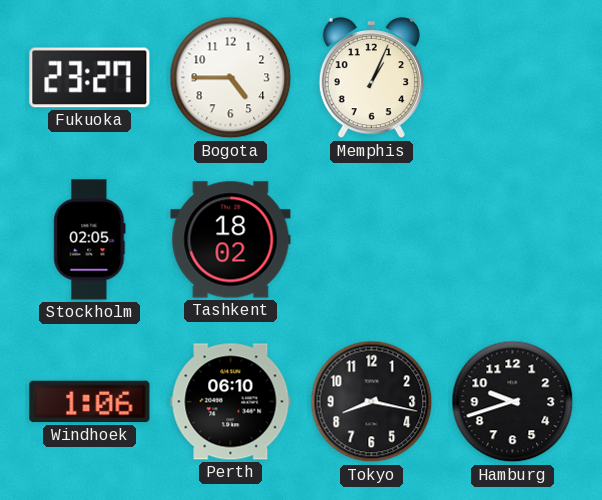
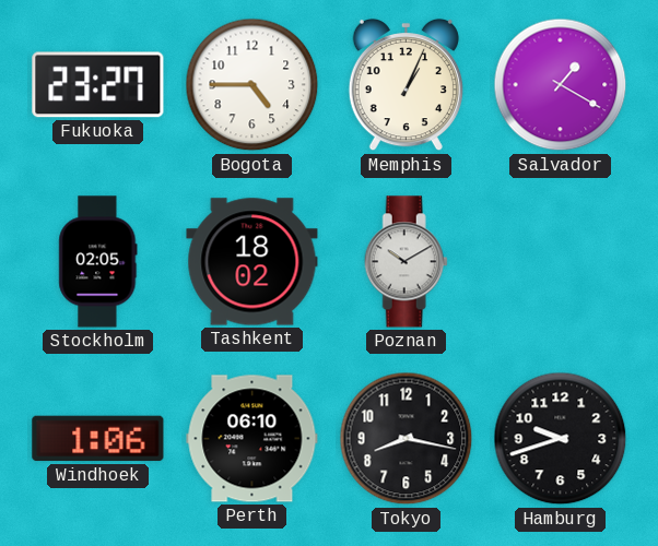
Salvador: none -> 1:20
Poznan: none -> 10:10
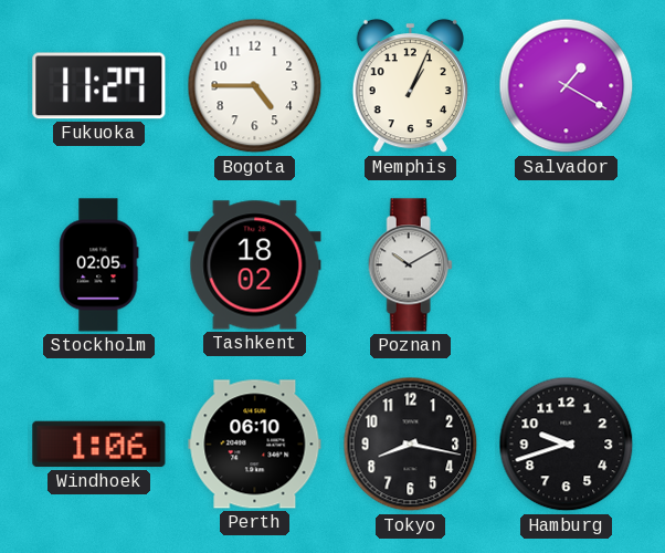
Fukuoka: 23:27 -> 11:27
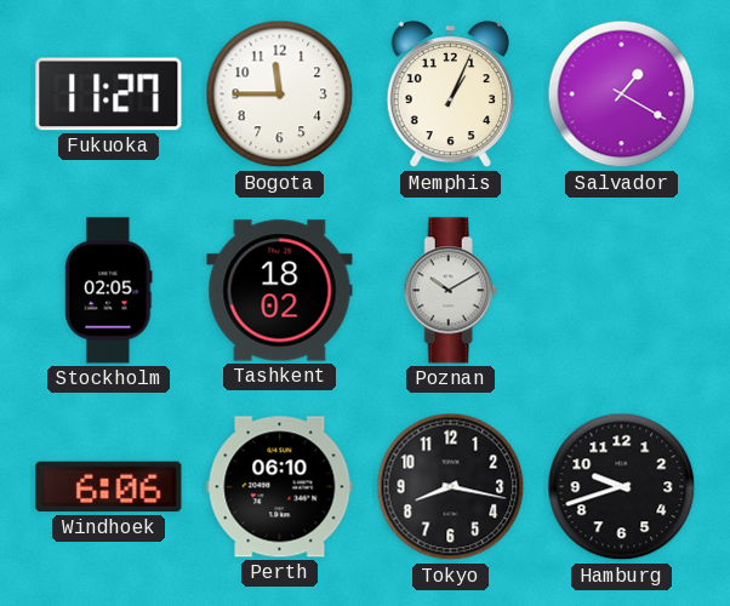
Bogota: 4:45 -> 11:45
Windhoek: 1:06 -> 6:06
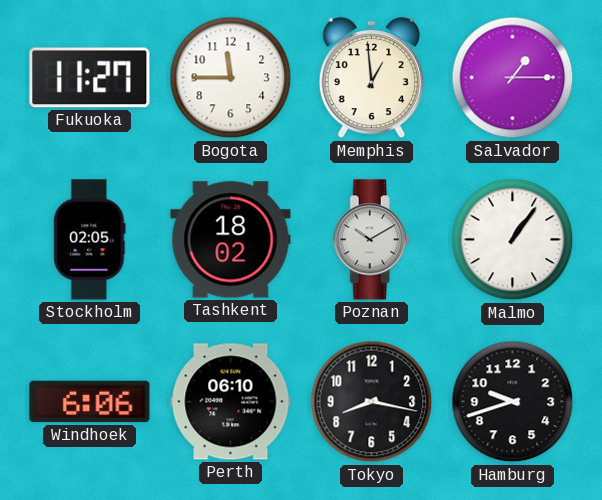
Memphis: 1:04 -> 12:59
Salvador: 1:20 -> 1:15
Malmo: none -> 1:06
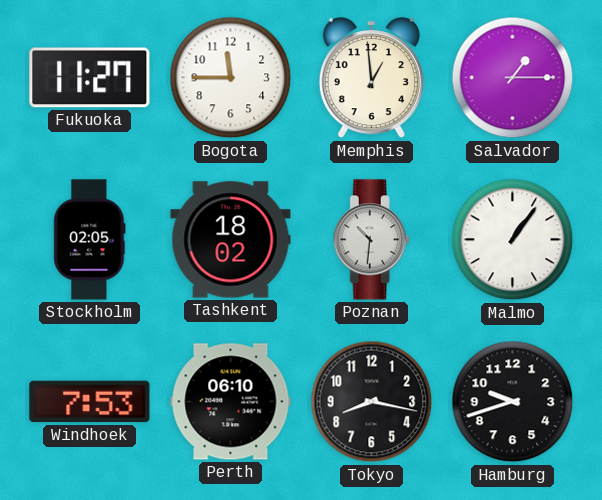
Poznan: 10:10 -> 10:31
Windhoek: 6:06 -> 7:53
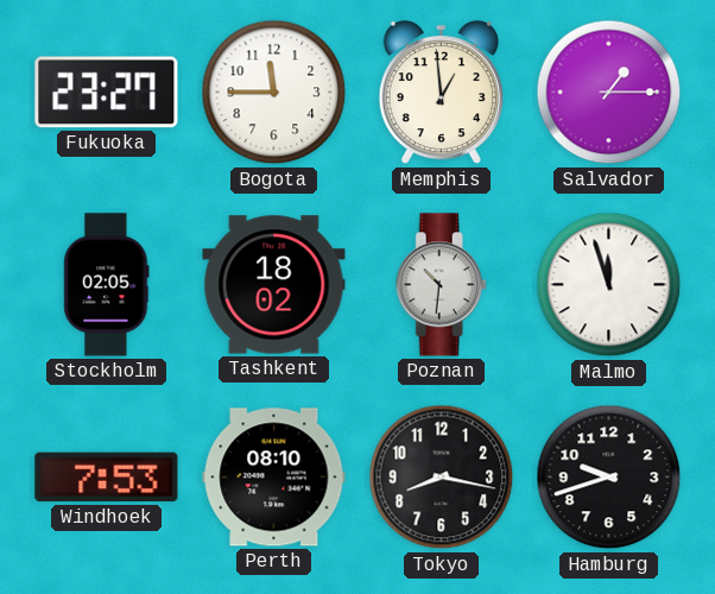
Fukuoka: 11:27 -> 23:27
Malmo: 1:06 -> 11:57
Perth: 06:10 -> 08:10
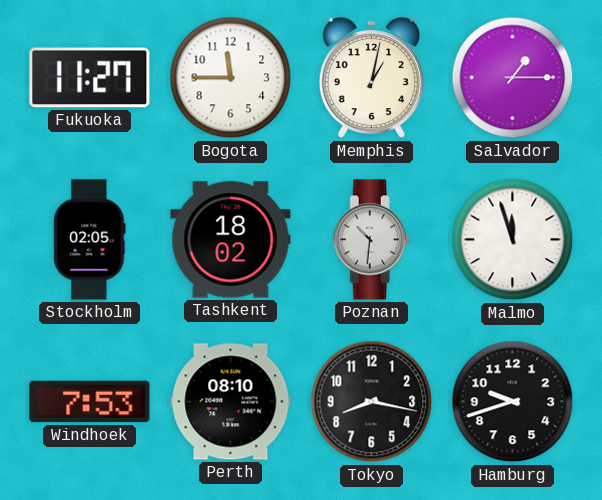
Fukuoka: 23:27 -> 11:27
Memphis: 12:59 -> 1:02
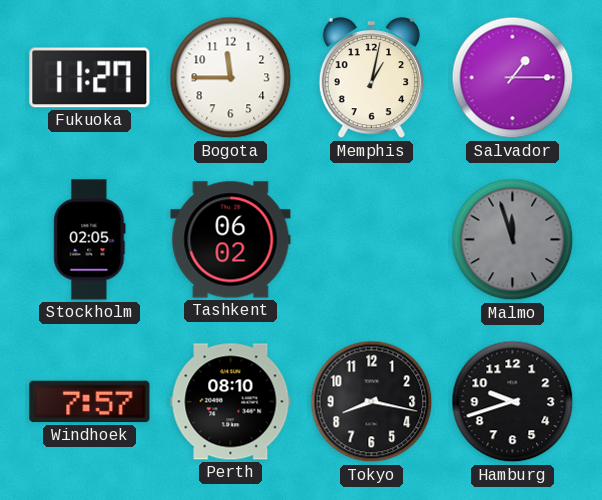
Tashkent: 18:02 -> 06:02
Poznan: 10:31 -> none
Malmo dial: white -> grey
Windhoek: 7:53 -> 7:57
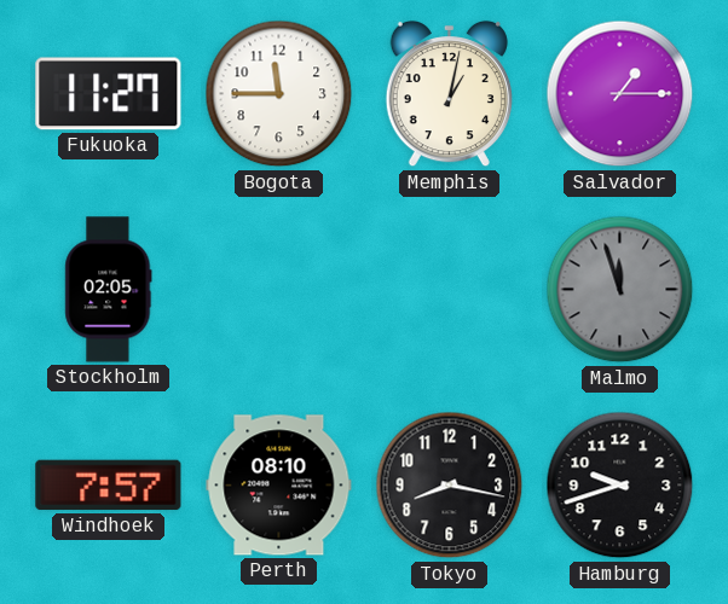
Tashkent: 06:02 -> none
